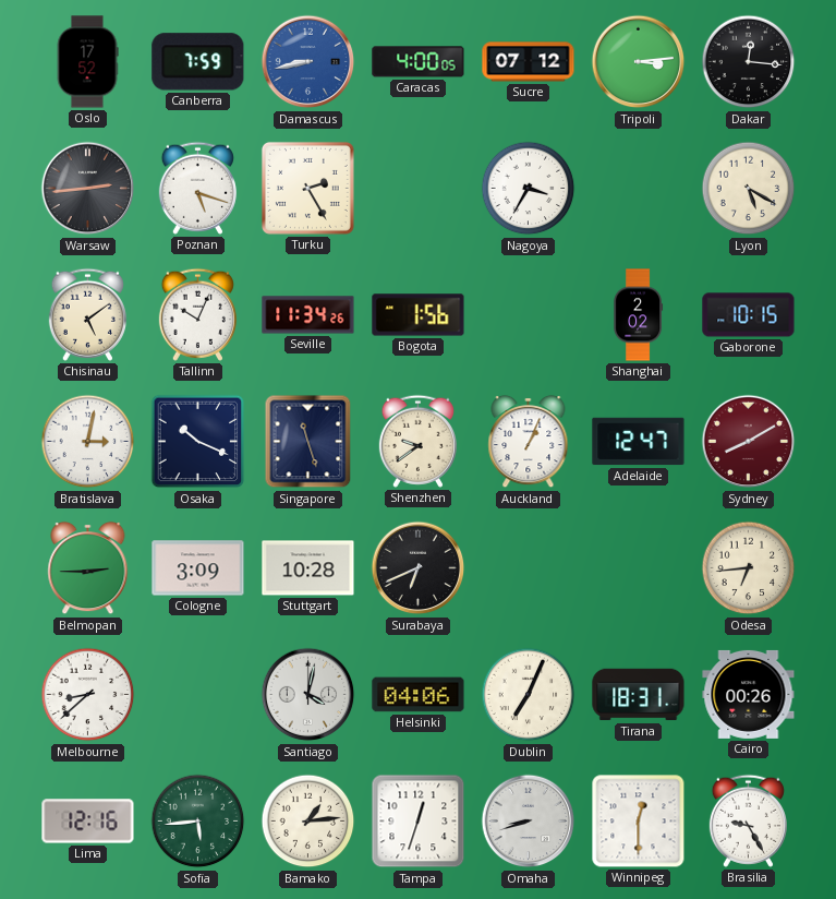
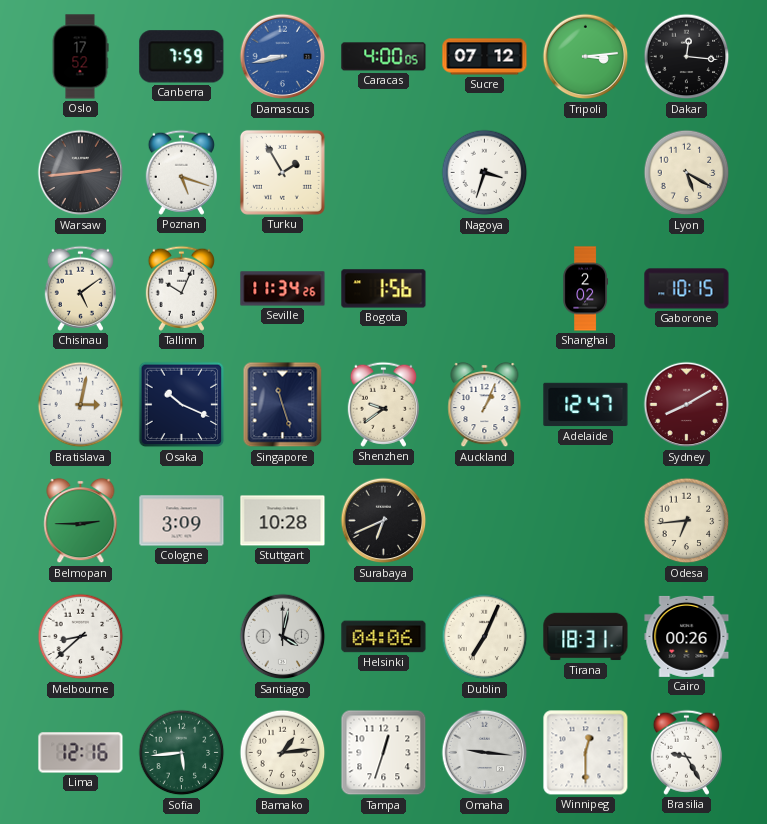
Turku: 2:25 -> 1:55
Nagoya: 3:35 -> 3:33
Omaha: 8:42 -> 9:16
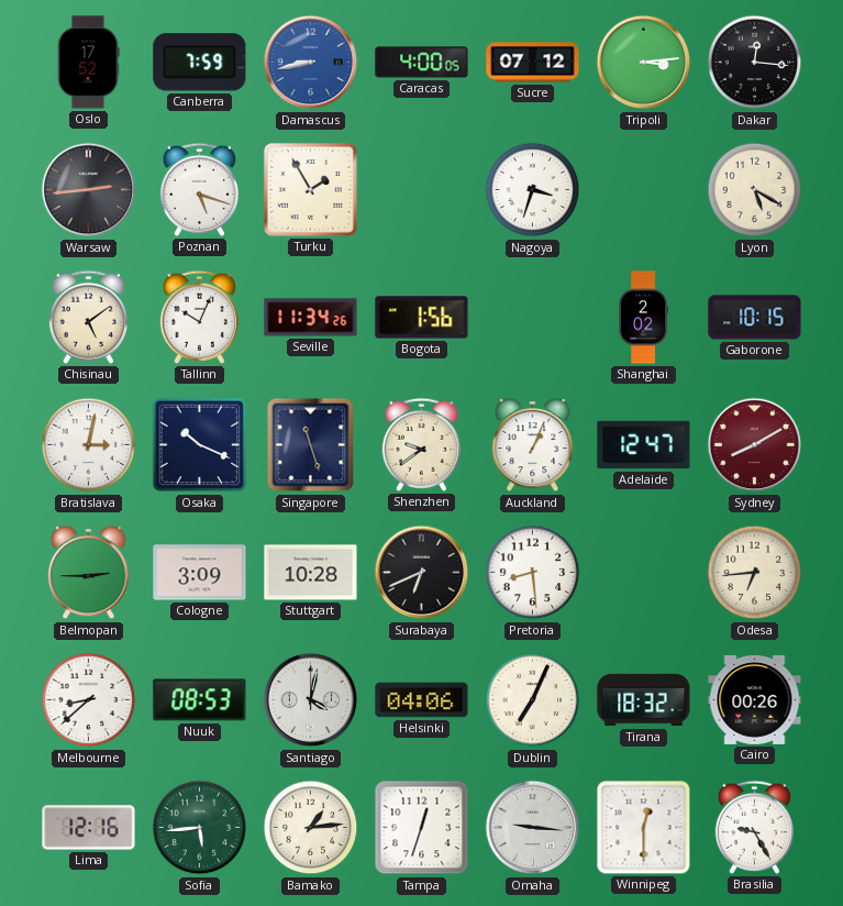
Pretoria: none -> 8:29
Nuuk: none -> 08:53
Tirana: 18:31 -> 18:32
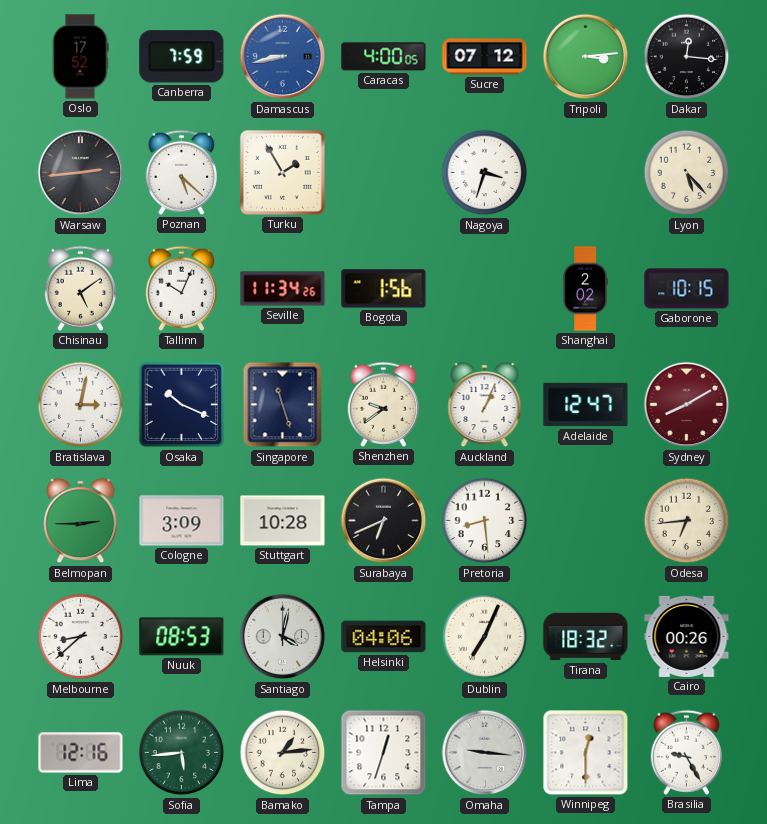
Poznan: 5:18 -> 5:22
Lyon: 5:20 -> 5:23
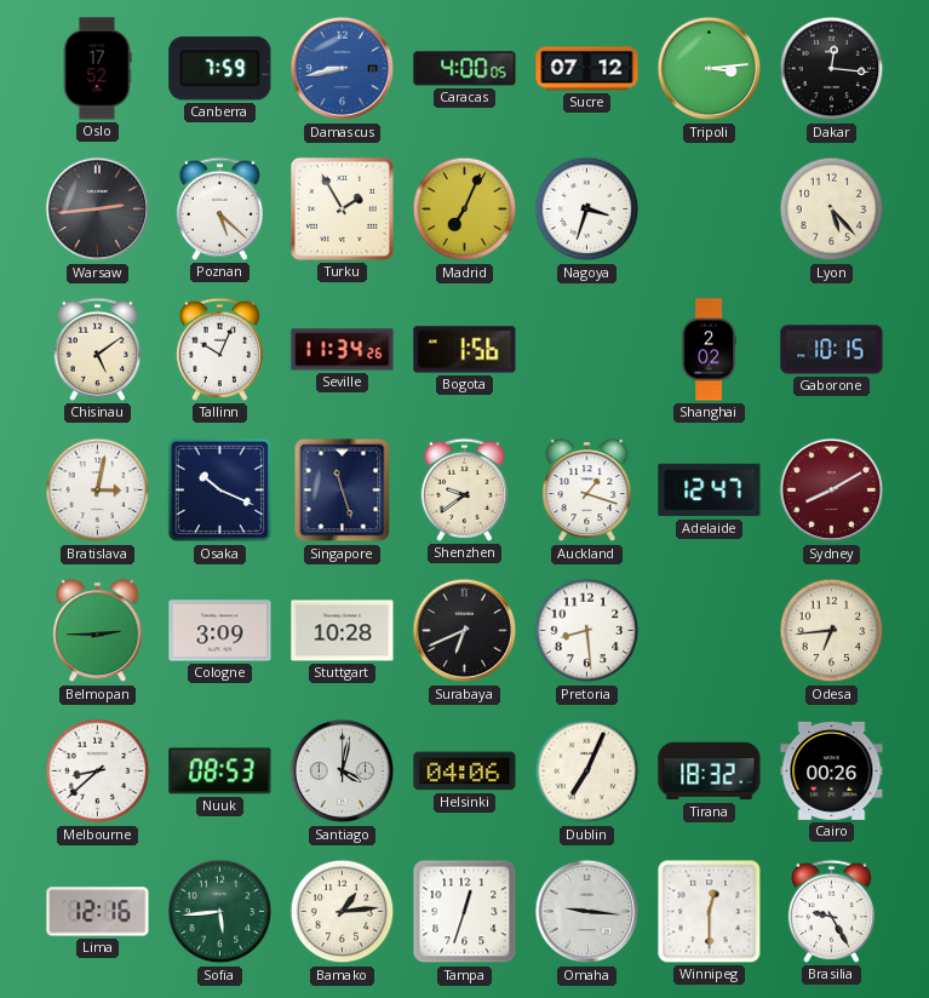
Madrid: none -> 7:04
Auckland: 1:04 -> 1:18
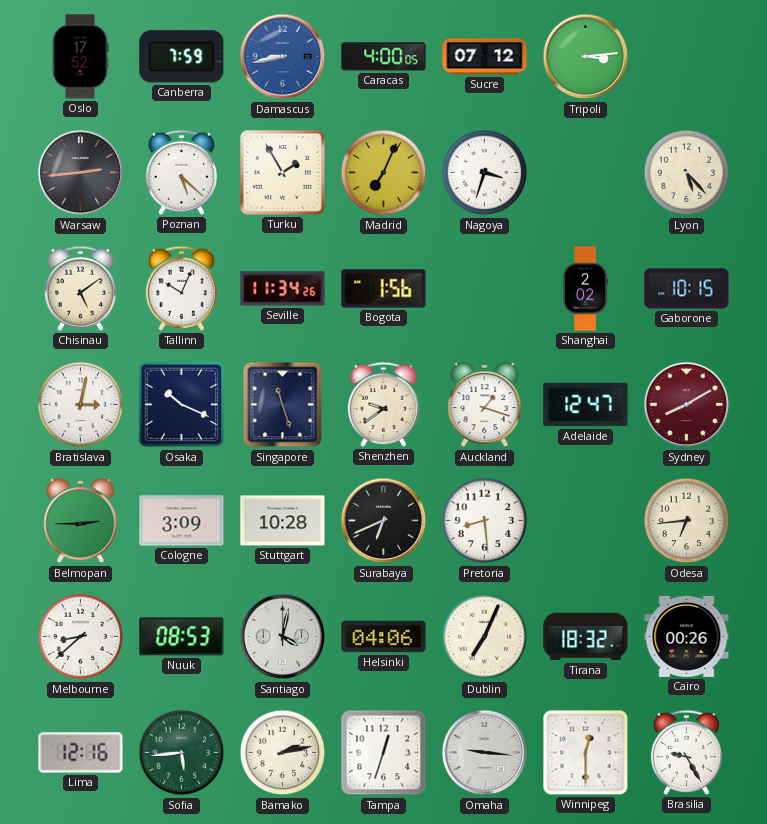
Dakar: 12:16 -> none
Bamako: 1:14 -> 2:13
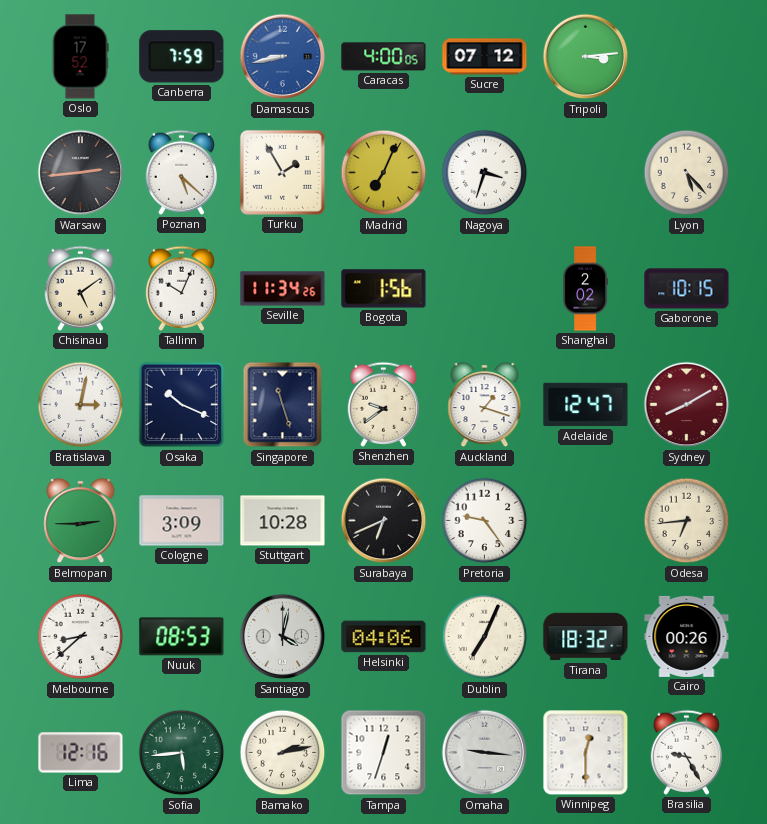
Pretoria: 8:29 -> 9:24
